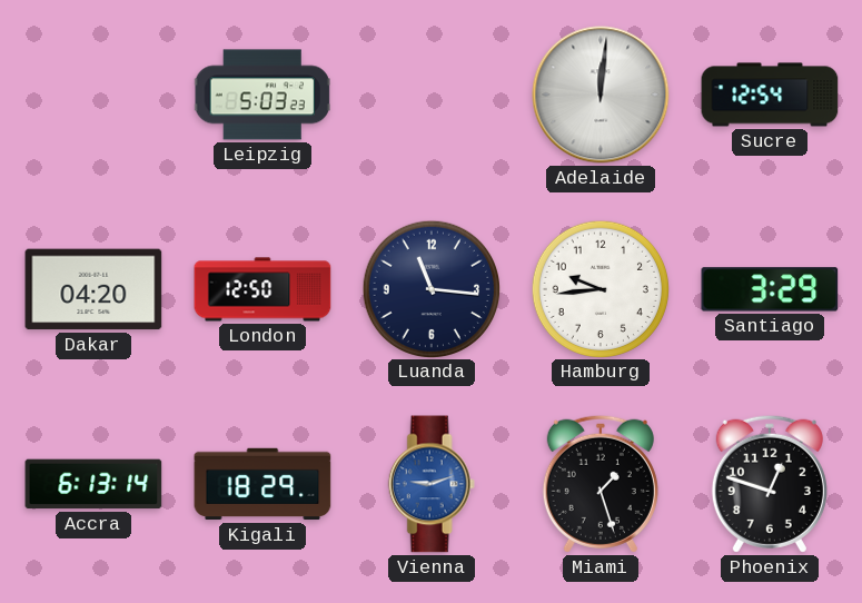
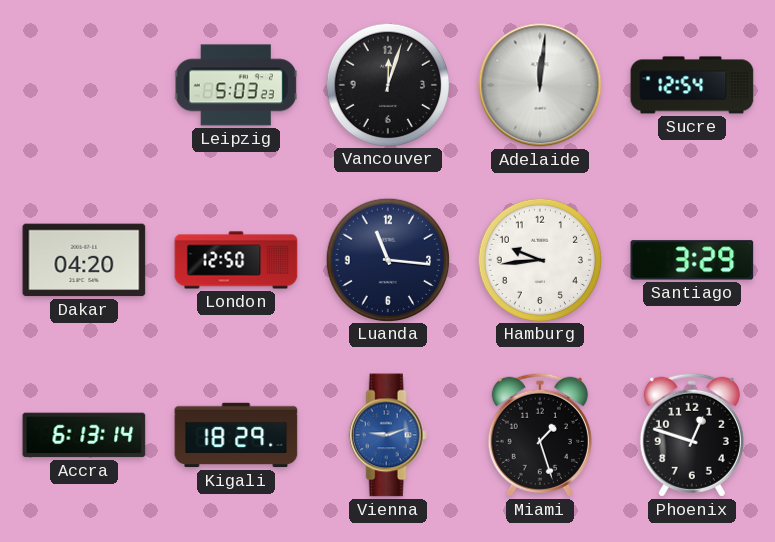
Vancouver: none -> 12:03
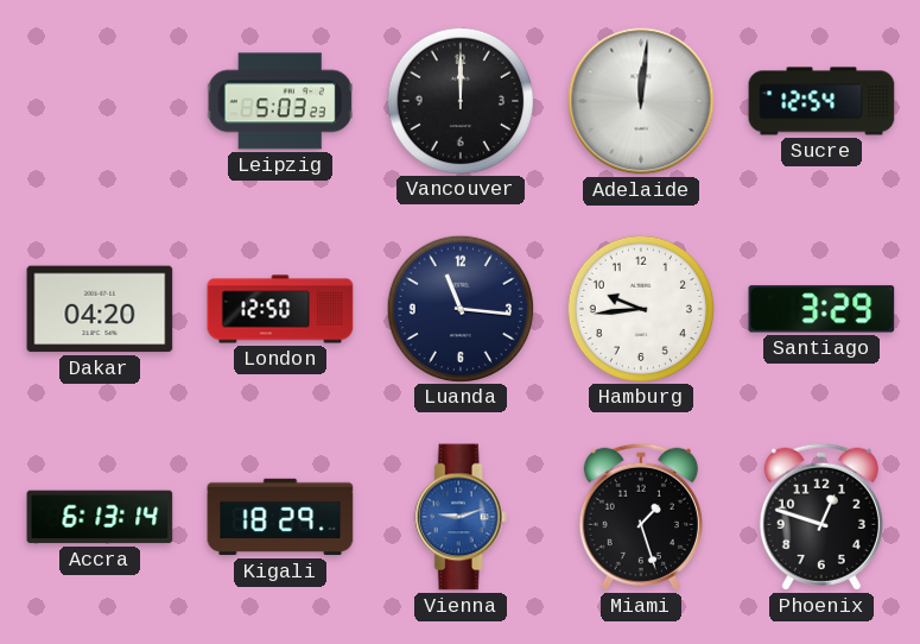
Vancouver: 12:03 -> 12:00
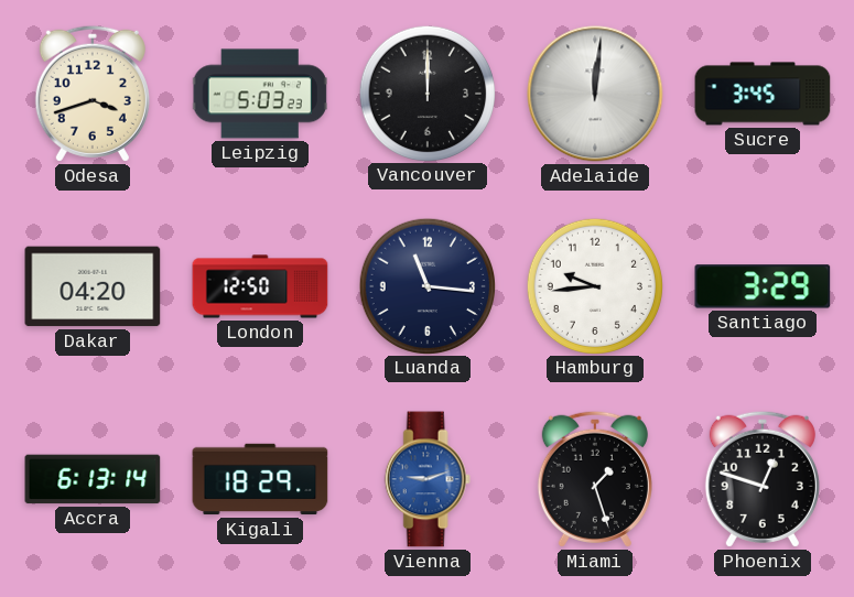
Odesa: none -> 3:42
Sucre: 12:54 -> 3:45
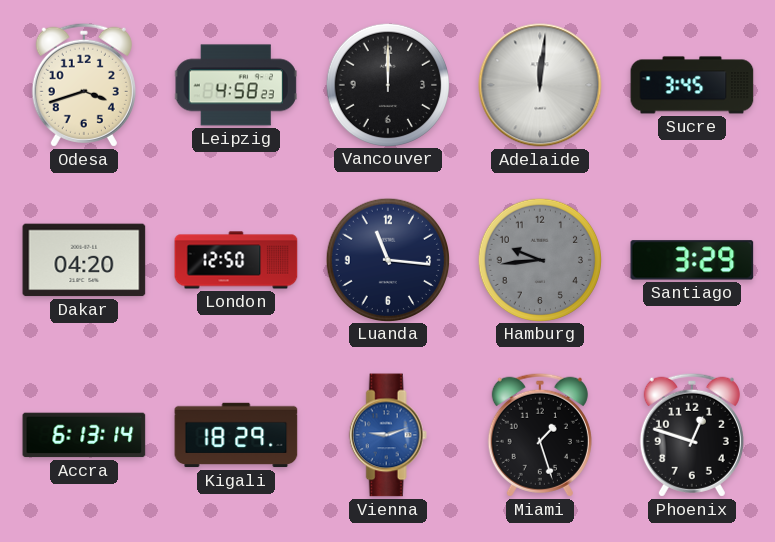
Leipzig: 5:03 -> 4:58
Hamburg dial: white -> grey
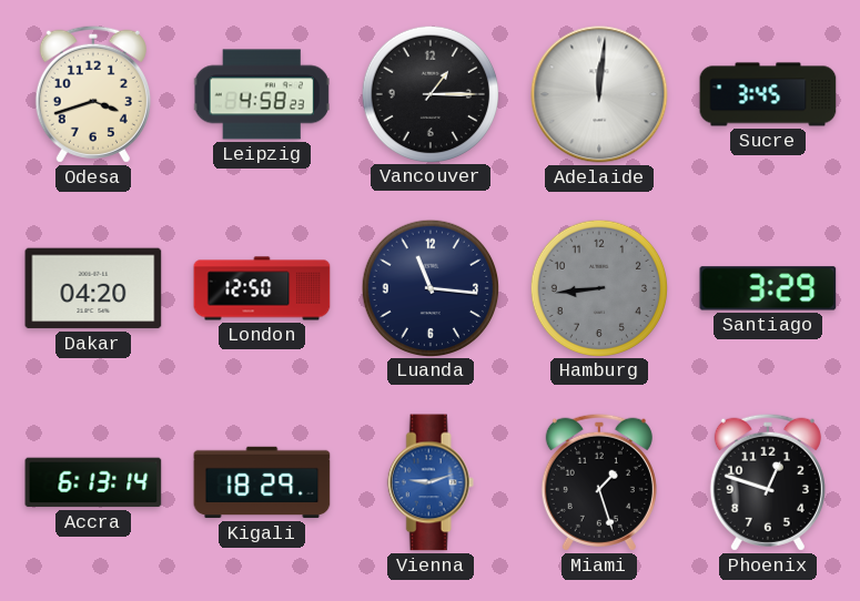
Vancouver: 12:00 -> 1:15
Hamburg: 9:44 -> 8:44
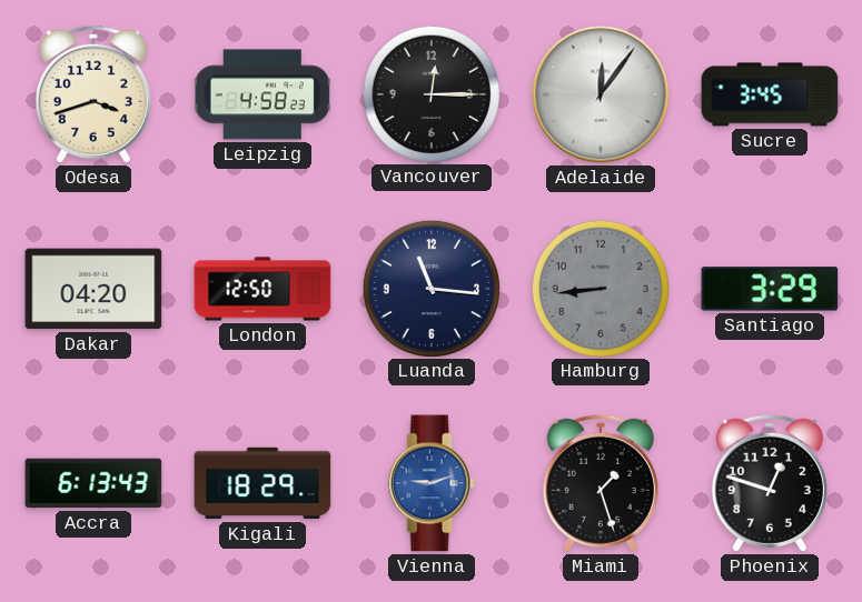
Vancouver: 1:15 -> 12:15
Adelaide: 12:01 -> 12:06
Accra: 6:13:14 -> 6:13:43
